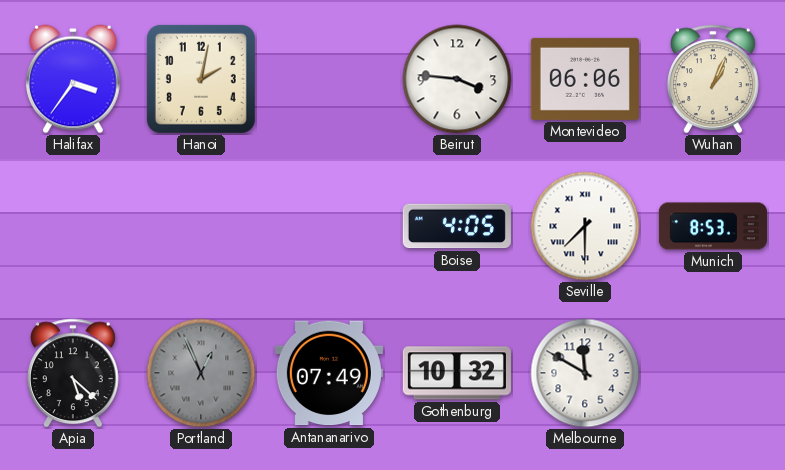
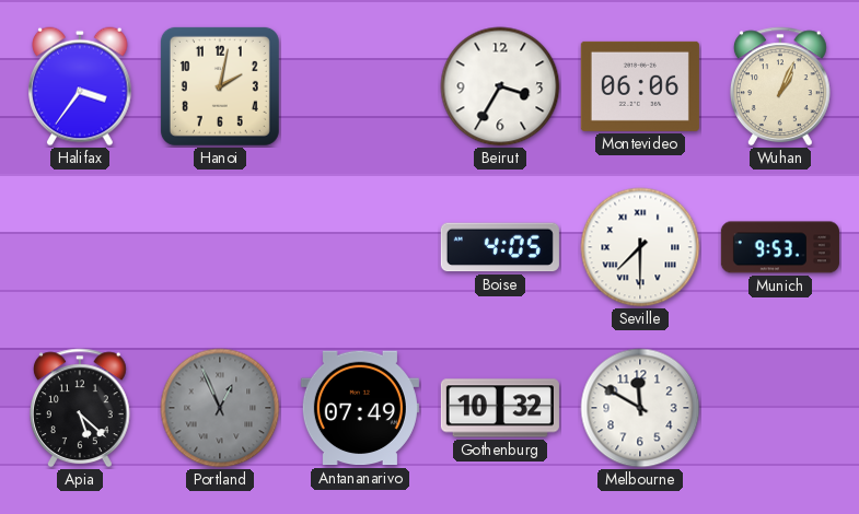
Beirut: 3:46 -> 3:35
Munich: 8:53 -> 9:53
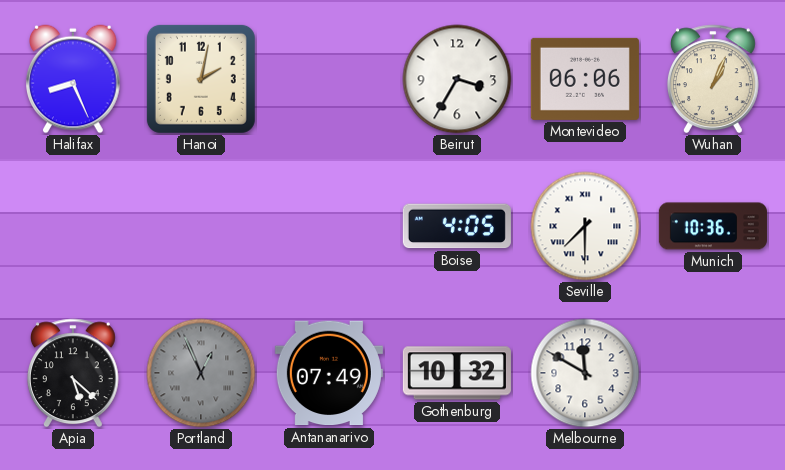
Halifax: 3:36 -> 8:26
Munich: 9:53 -> 10:36
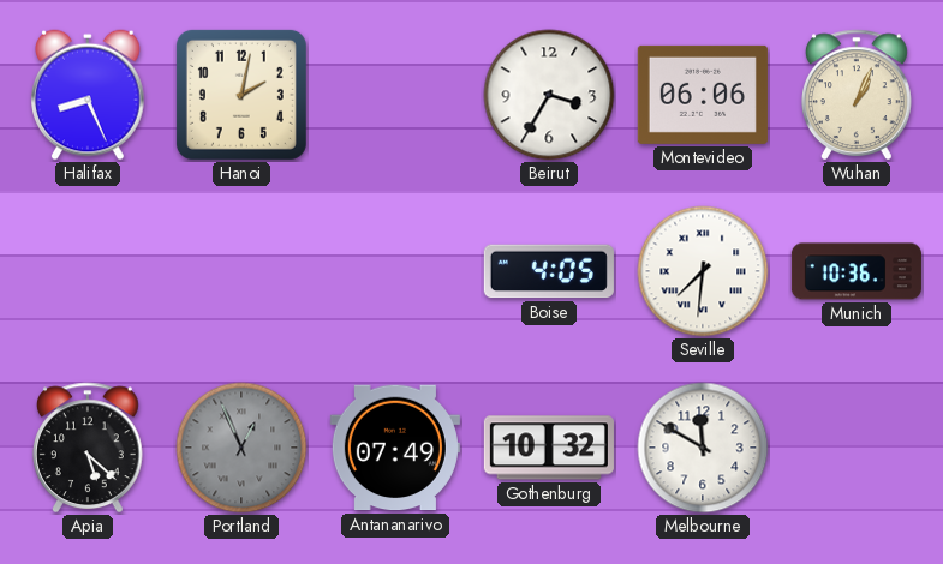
Seville: 7:30 -> 7:31
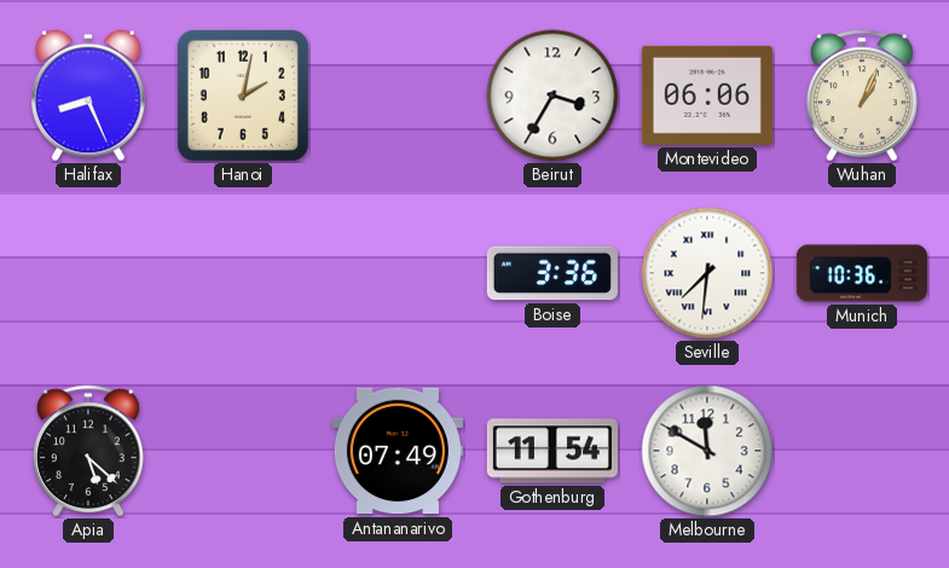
Boise: 4:05 -> 3:36
Portland: 12:56 -> none
Gothenburg: 10:32 -> 11:54
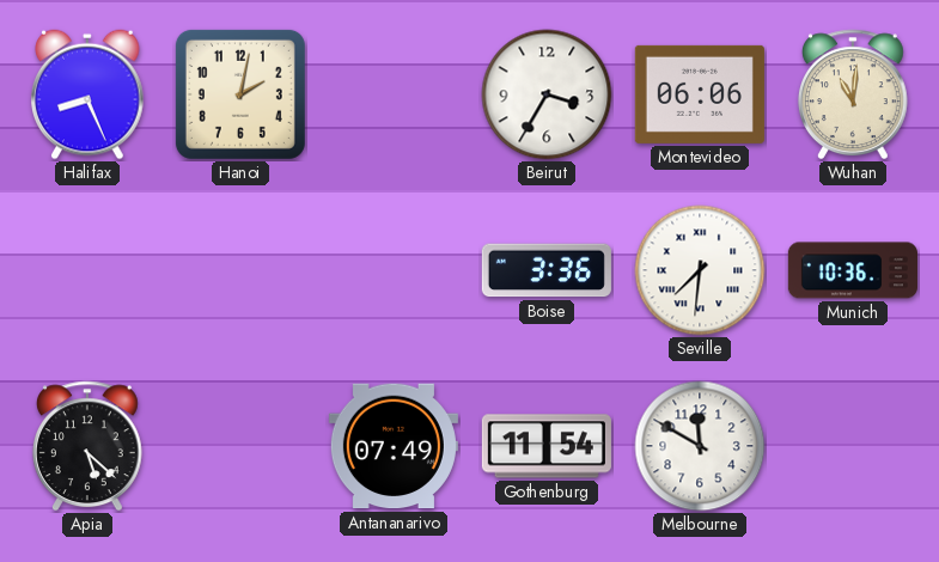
Wuhan: 1:04 -> 11:01
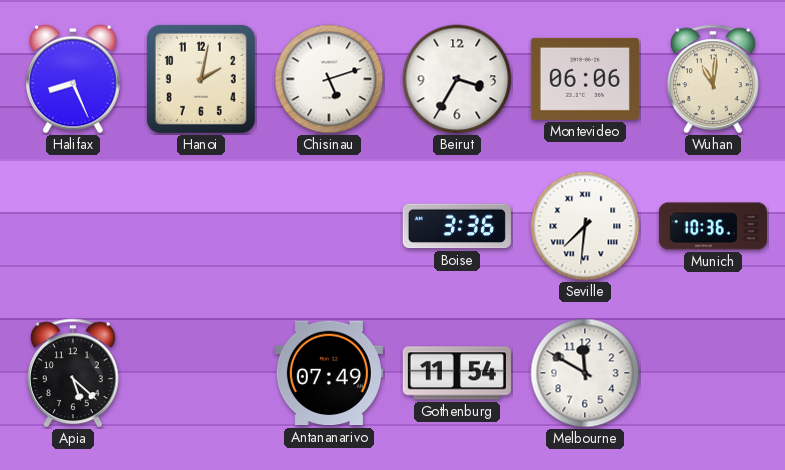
Chisinau: none -> 5:12
